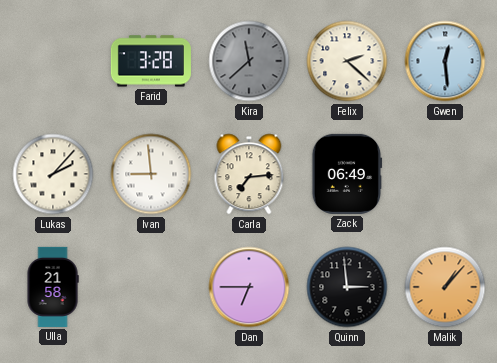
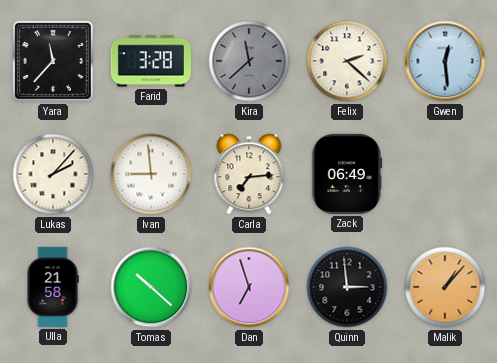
Yara: none -> 11:37
Tomas: none -> 10:22
Dan: 6:45 -> 6:57
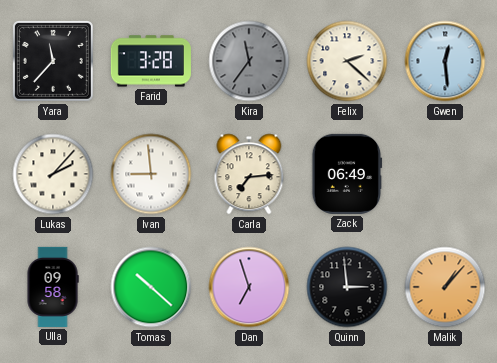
Kira: 11:38 -> 11:36
Ulla: 21:58 -> 09:58
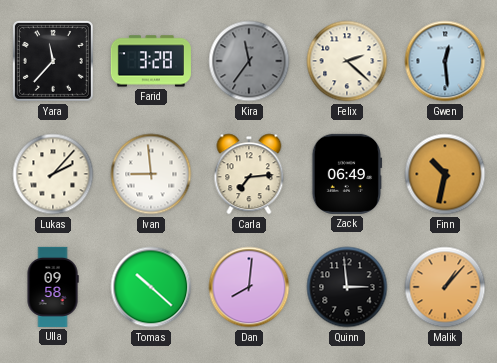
Finn: none -> 10:32
Dan: 6:57 -> 8:01
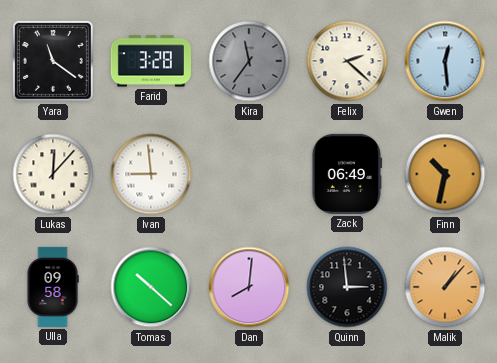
Yara: 11:37 -> 11:21
Lukas: 2:07 -> 12:07
Carla: 7:14 -> none
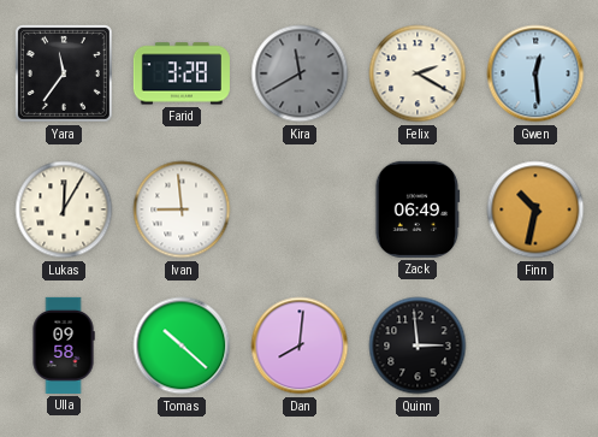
Yara: 11:21 -> 11:36
Kira: 11:36 -> 11:40
Felix: 2:22 -> 2:20
Lukas: 12:07 -> 12:05
Malik: 1:07 -> none
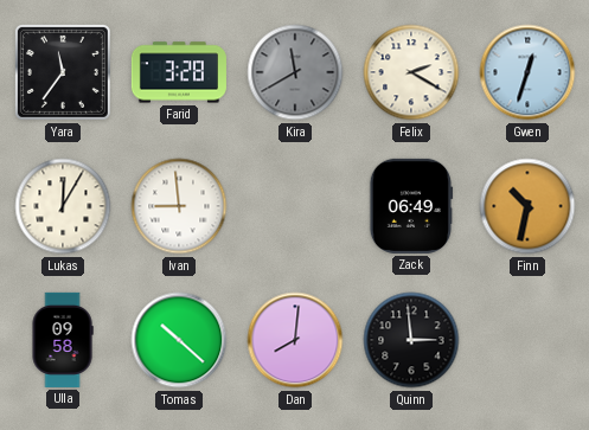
Gwen: 12:29 -> 12:33
